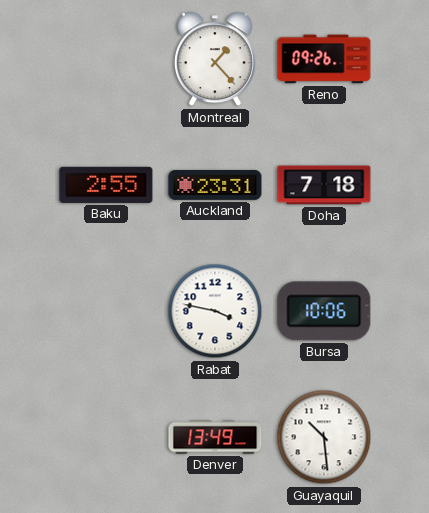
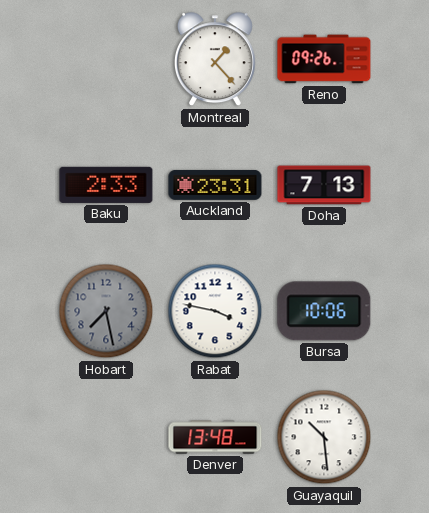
Baku: 2:55 -> 2:33
Doha: 7:18 -> 7:13
Hobart: none -> 7:28
Denver: 13:49 -> 13:48
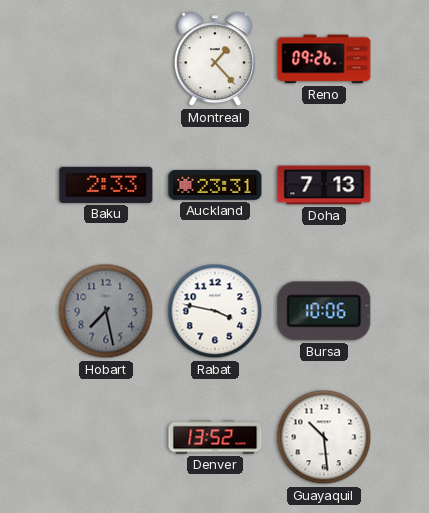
Denver: 13:48 -> 13:52
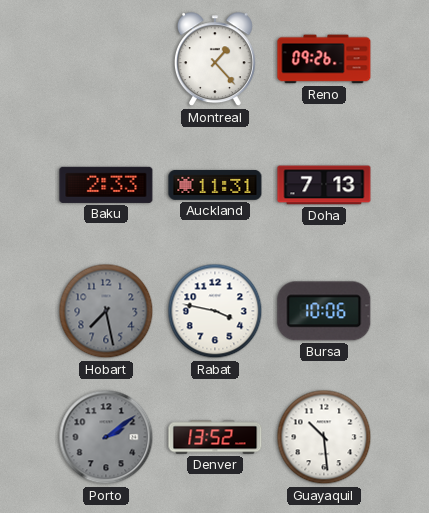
Auckland: 23:31 -> 11:31
Porto: none -> 2:09
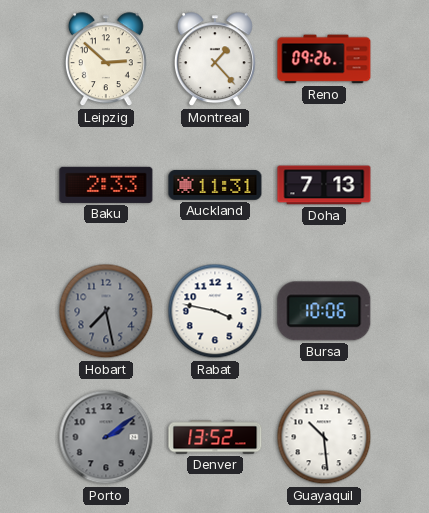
Leipzig: none -> 2:52
